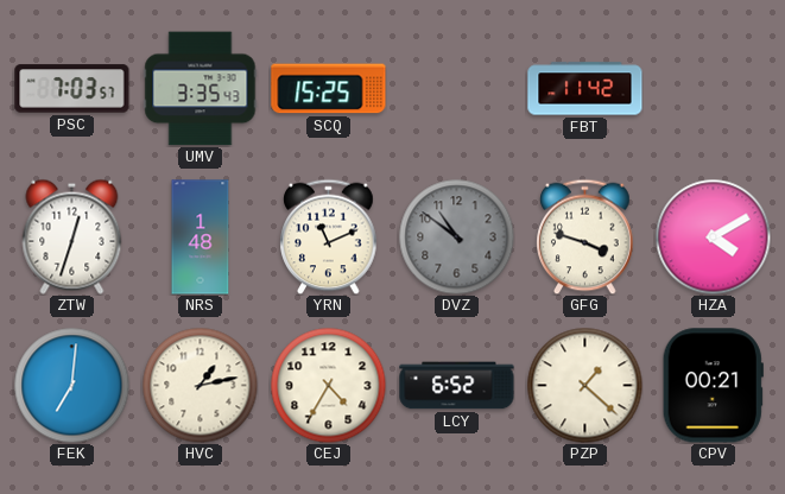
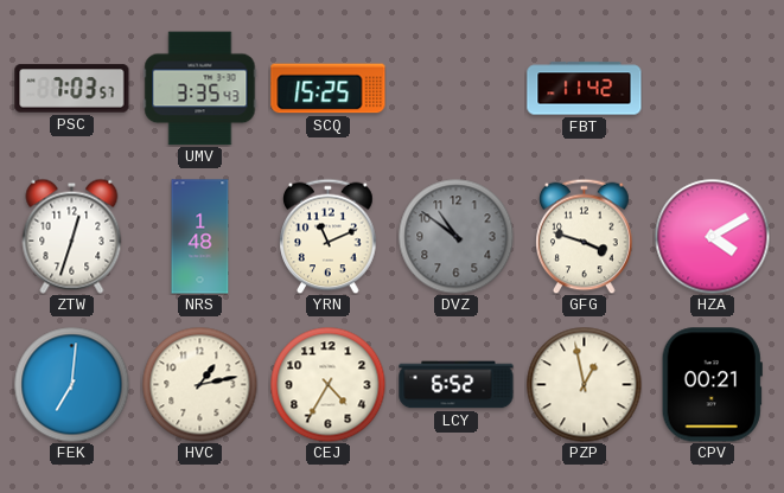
PZP: 1:22 -> 12:58
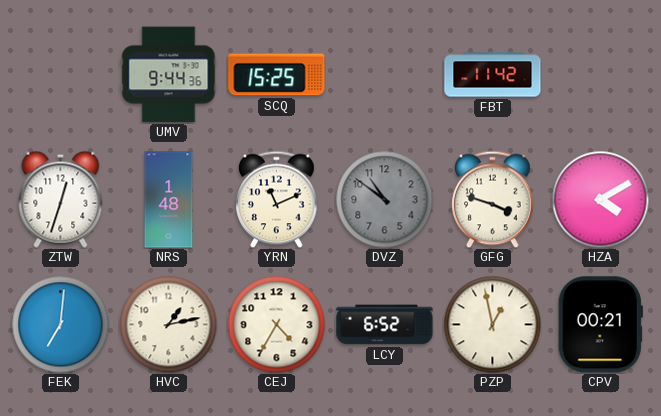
PSC: 7:03 -> none
UMV: 3:35 -> 9:44
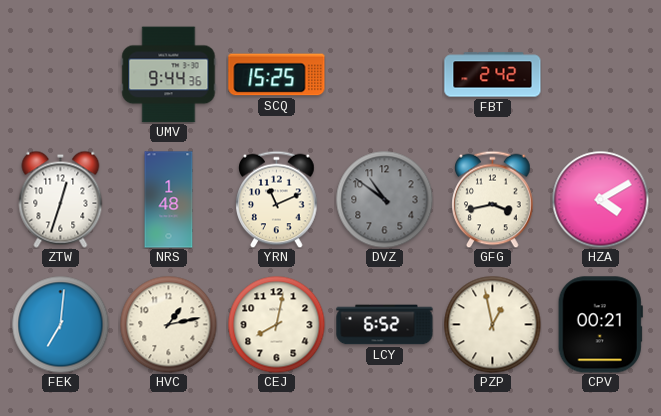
FBT: 11:42 -> 2:42
GFG: 3:48 -> 3:43
CEJ: 4:35 -> 8:02
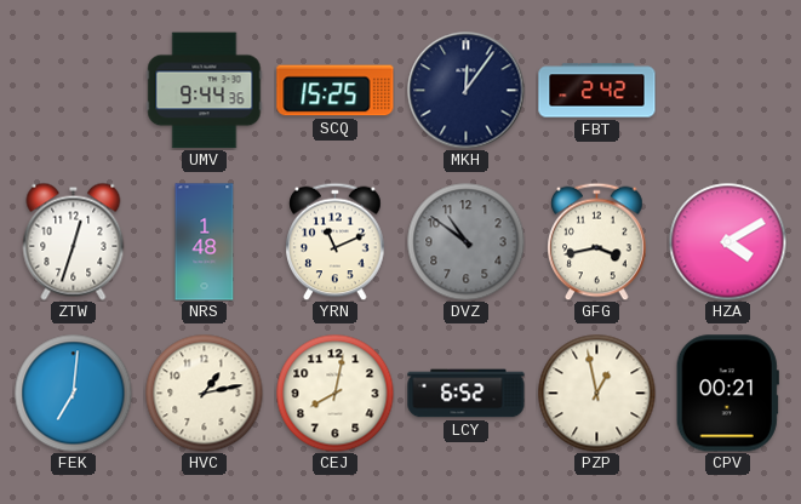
MKH: none -> 12:06
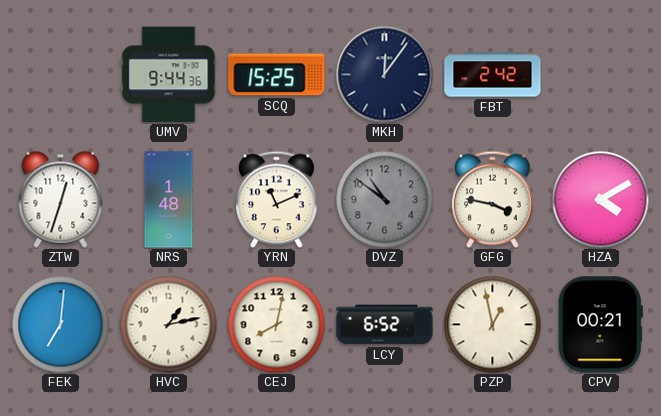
GFG: 3:43 -> 3:47
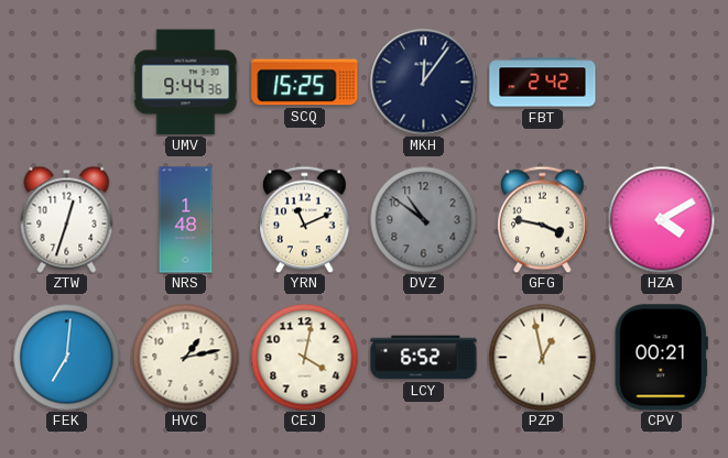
CEJ: 8:02 -> 4:02
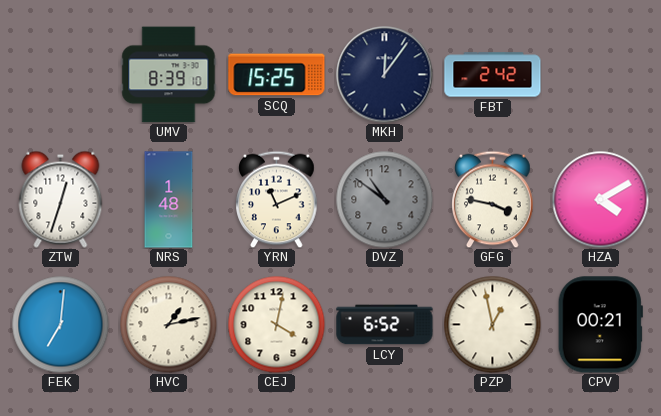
UMV: 9:44 -> 8:39
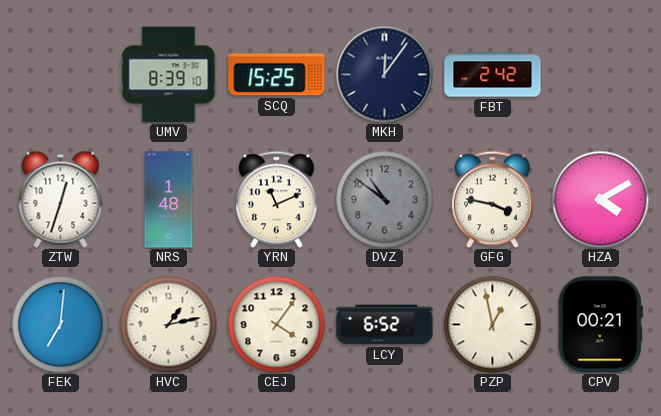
CEJ: 4:02 -> 4:06
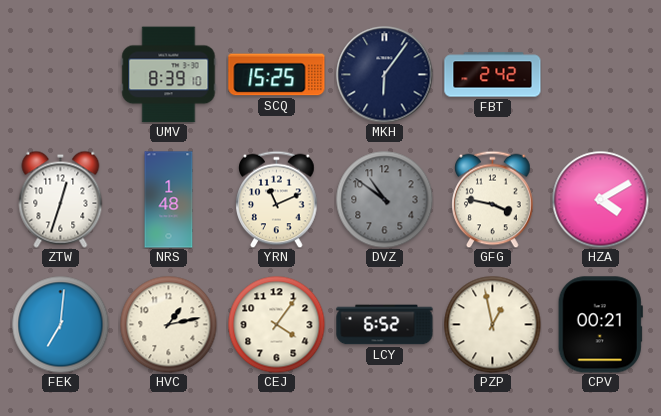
MKH: 12:06 -> 6:06
